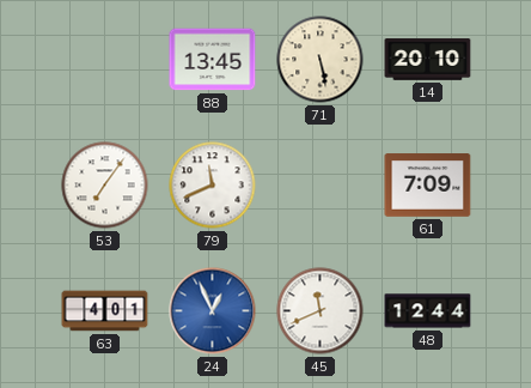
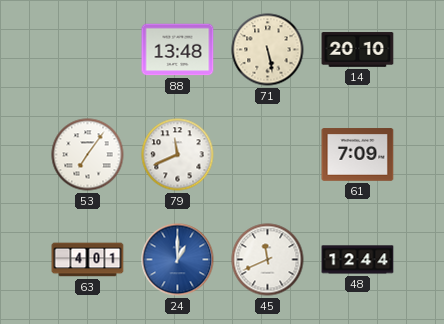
88: 13:45 -> 13:48
24: 12:56 -> 1:00
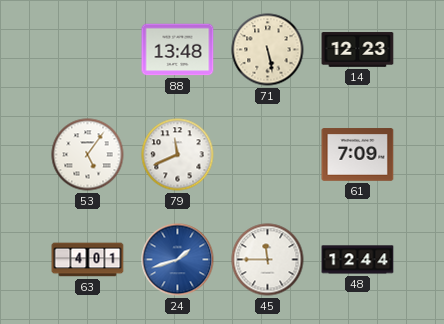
14: 20:10 -> 12:23
53: 7:06 -> 5:06
24: 1:00 -> 1:42
45: 11:41 -> 11:45
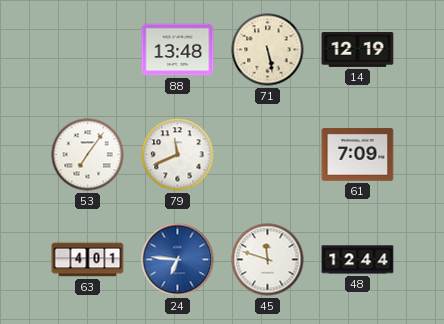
14: 12:23 -> 12:19
53: 5:06 -> 7:06
24: 1:42 -> 6:46
45: 11:45 -> 11:48
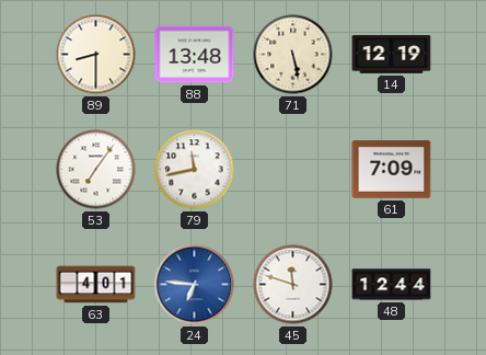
89: none -> 8:30
79: 11:41 -> 11:43
